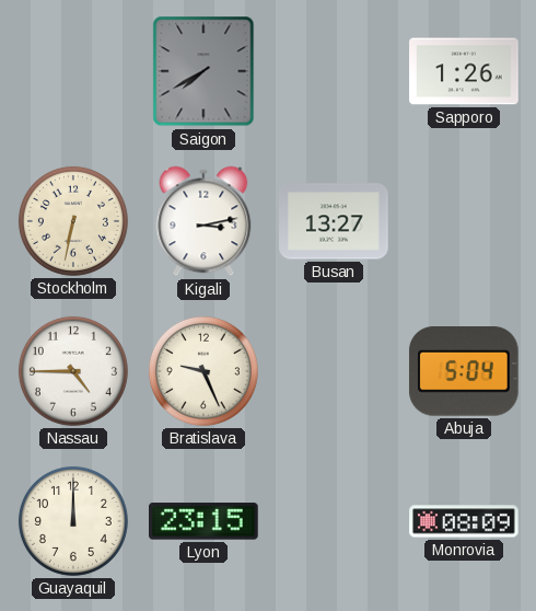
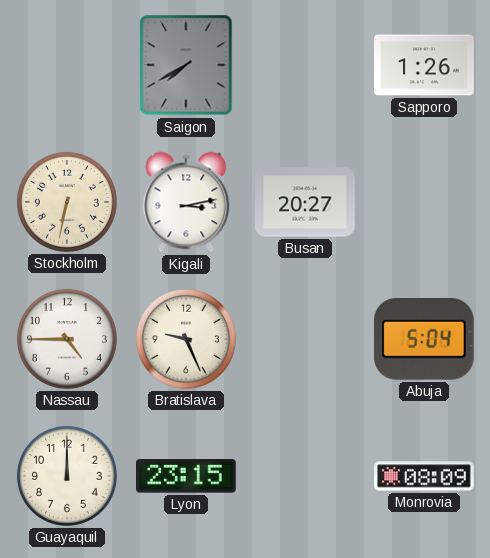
Busan: 13:27 -> 20:27
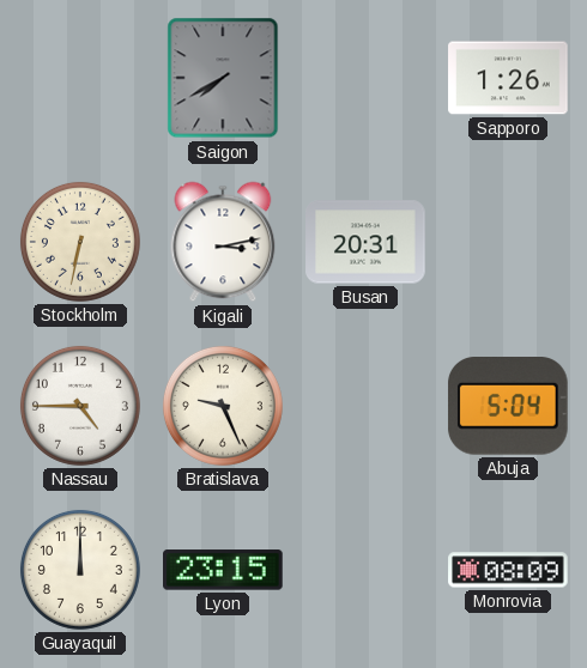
Busan: 20:27 -> 20:31
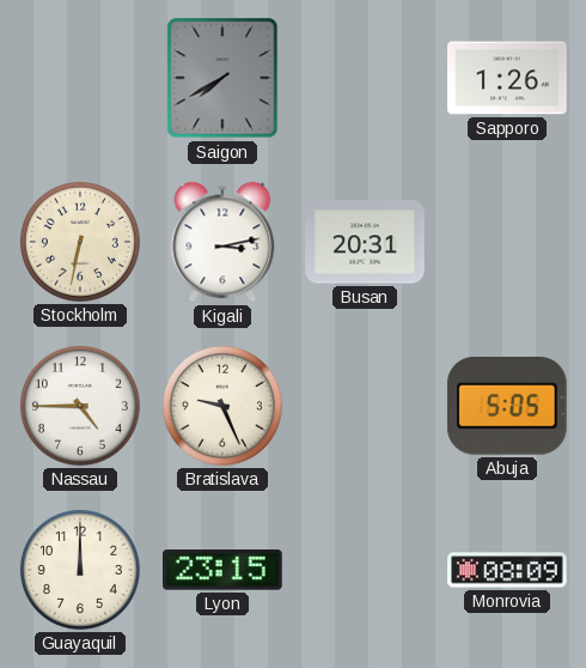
Abuja: 5:04 -> 5:05
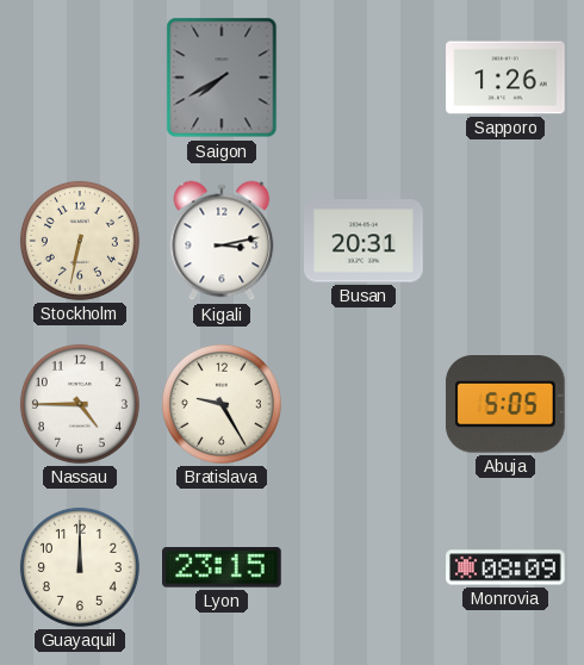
Bratislava: 9:26 -> 9:25
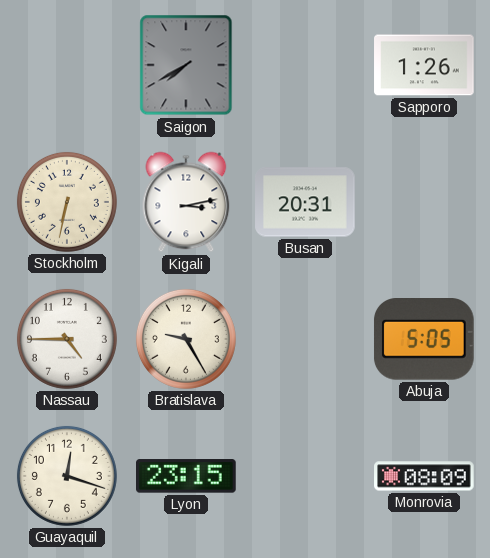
Guayaquil: 12:00 -> 12:18
